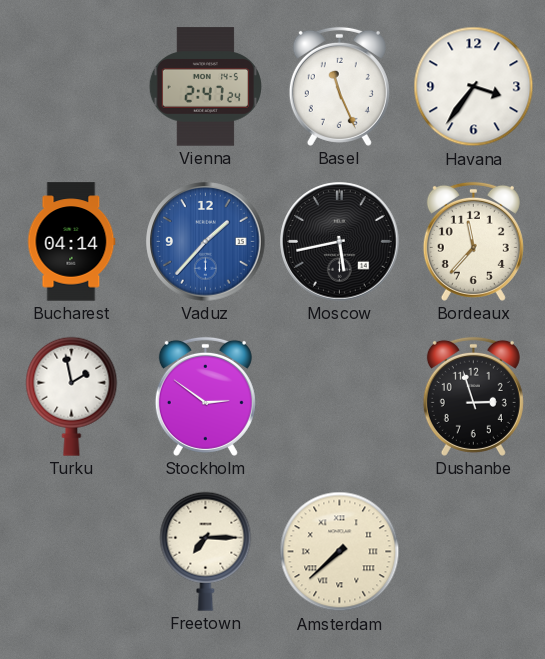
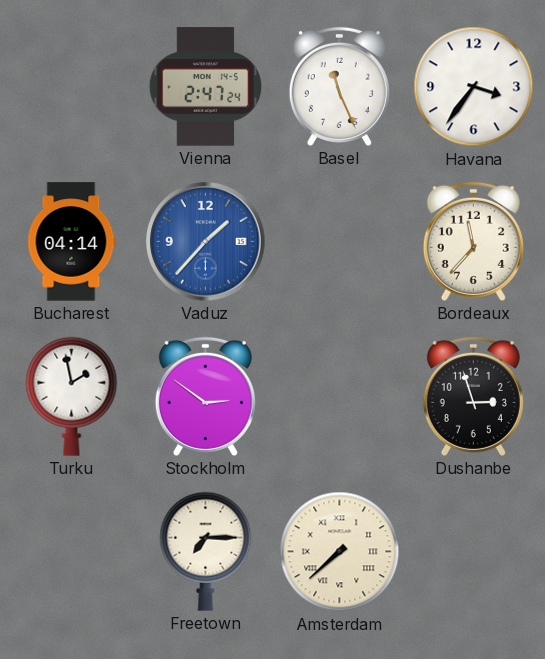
Moscow: 5:43 -> none
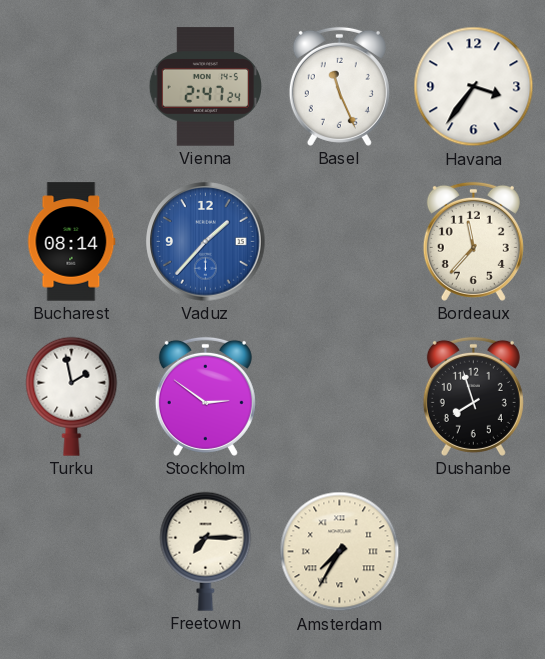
Bucharest: 04:14 -> 08:14
Dushanbe: 2:57 -> 7:57
Amsterdam: 7:38 -> 7:35
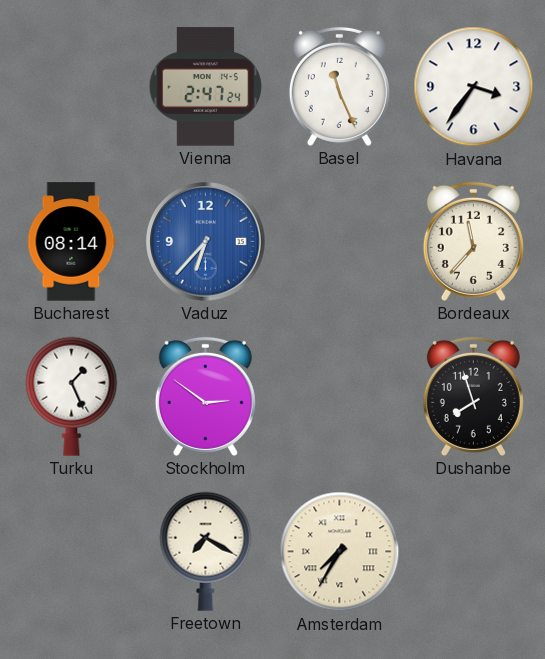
Vaduz: 1:37 -> 6:37
Turku: 1:58 -> 1:26
Freetown: 7:15 -> 7:20
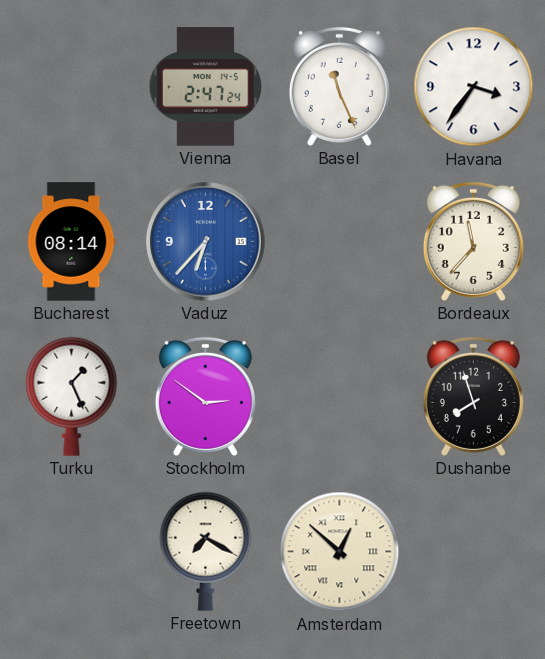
Amsterdam: 7:35 -> 12:52
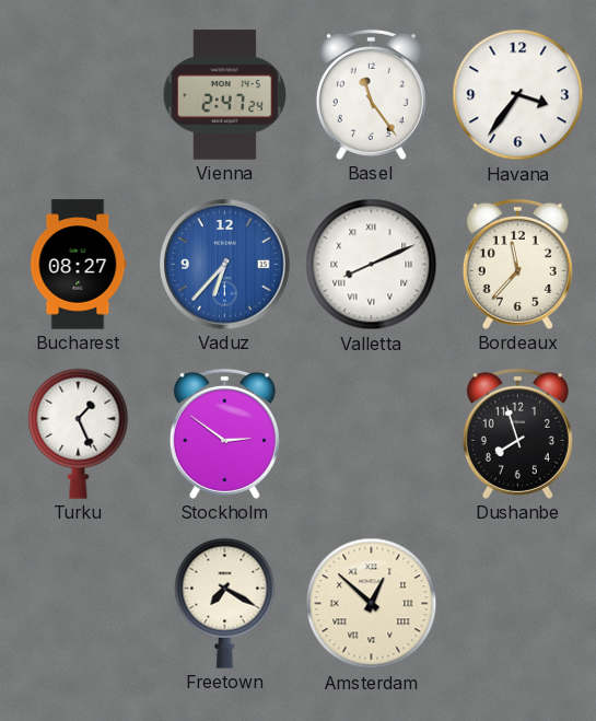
Basel: 11:26 -> 11:24
Bucharest: 08:14 -> 08:27
Valletta: none -> 8:11
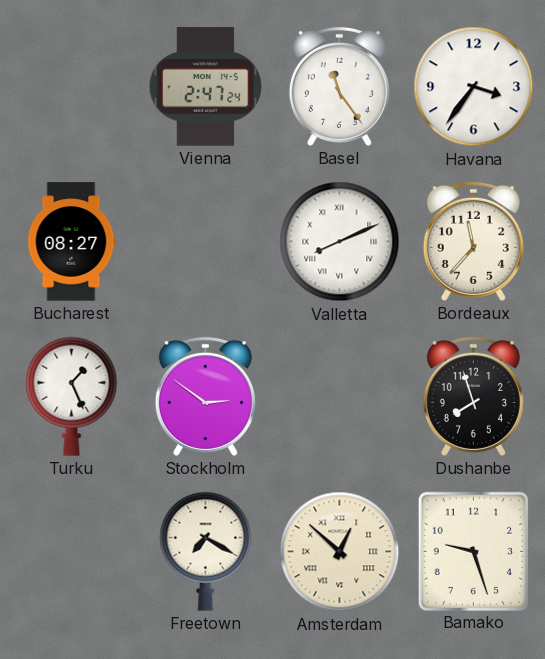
Vaduz: 6:37 -> none
Bamako: none -> 9:27
